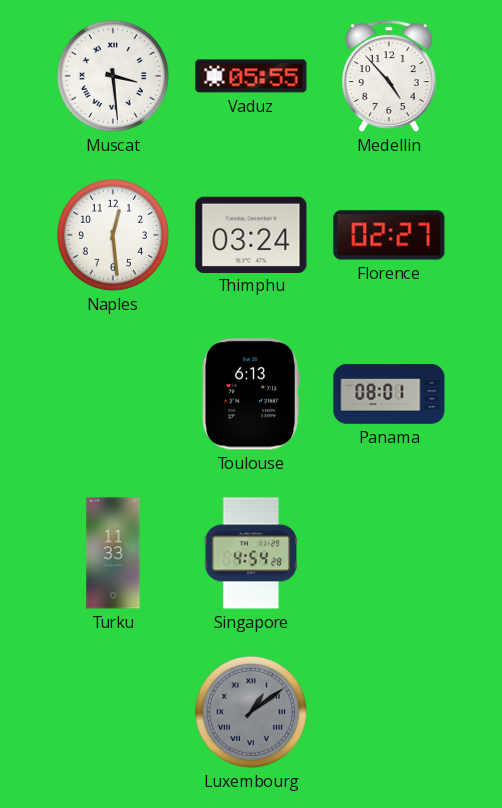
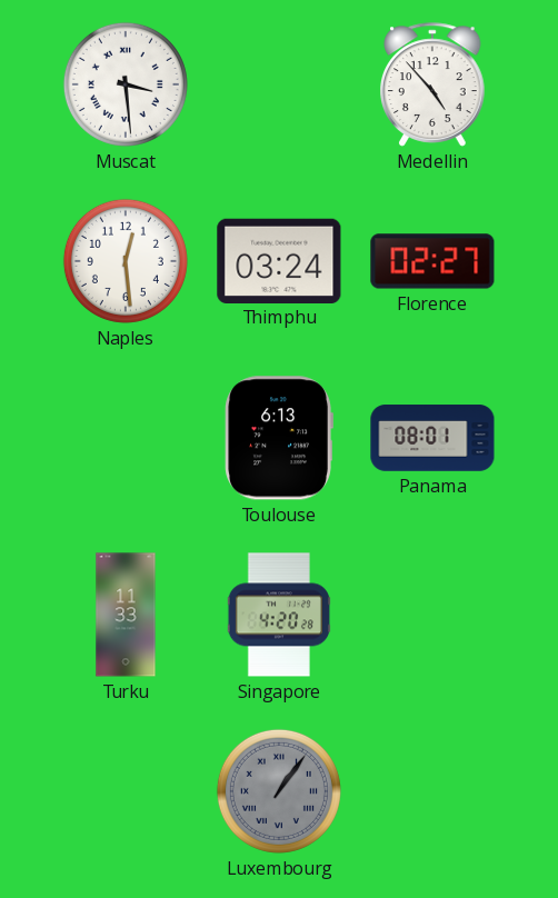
Vaduz: 05:55 -> none
Singapore: 4:54 -> 4:20
Luxembourg: 1:09 -> 1:06
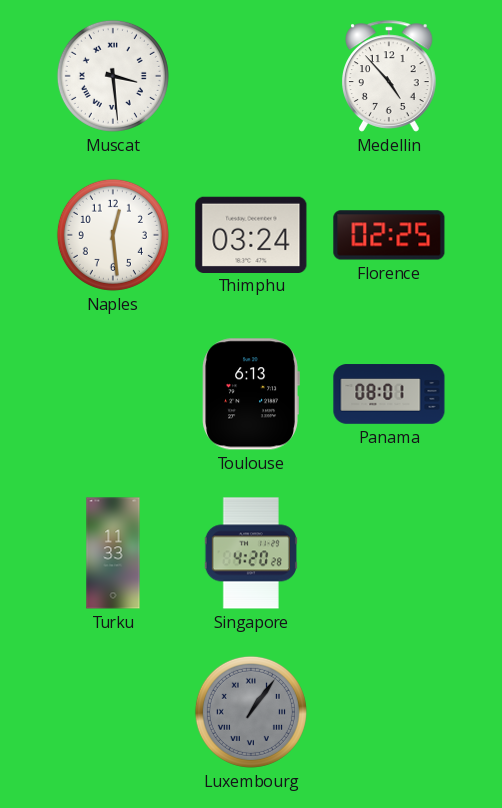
Florence: 02:27 -> 02:25
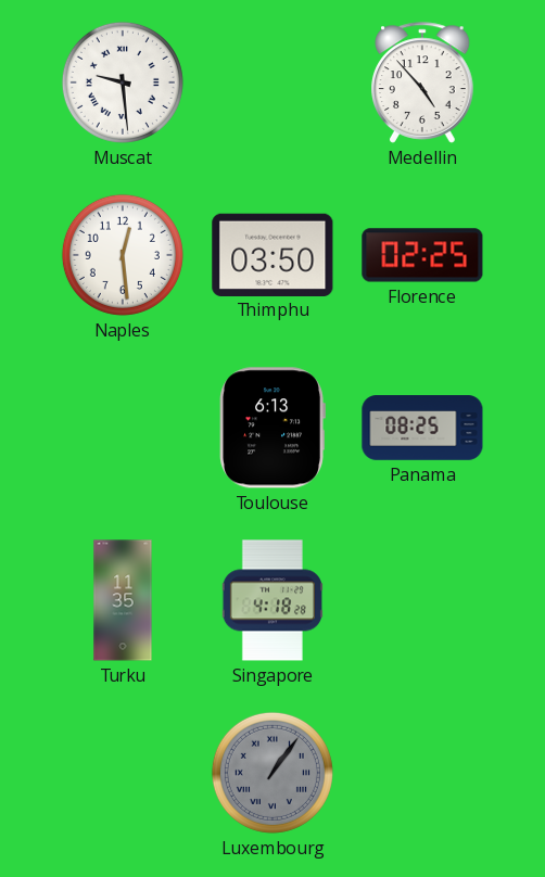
Muscat: 3:29 -> 9:29
Thimphu: 03:24 -> 03:50
Panama: 08:01 -> 08:25
Turku: 11:33 -> 11:35
Singapore: 4:20 -> 4:18
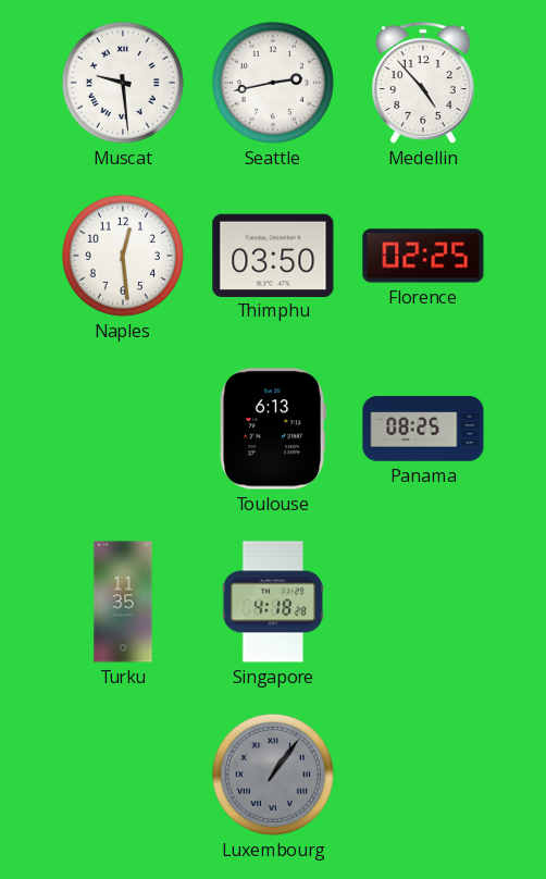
Seattle: none -> 2:43
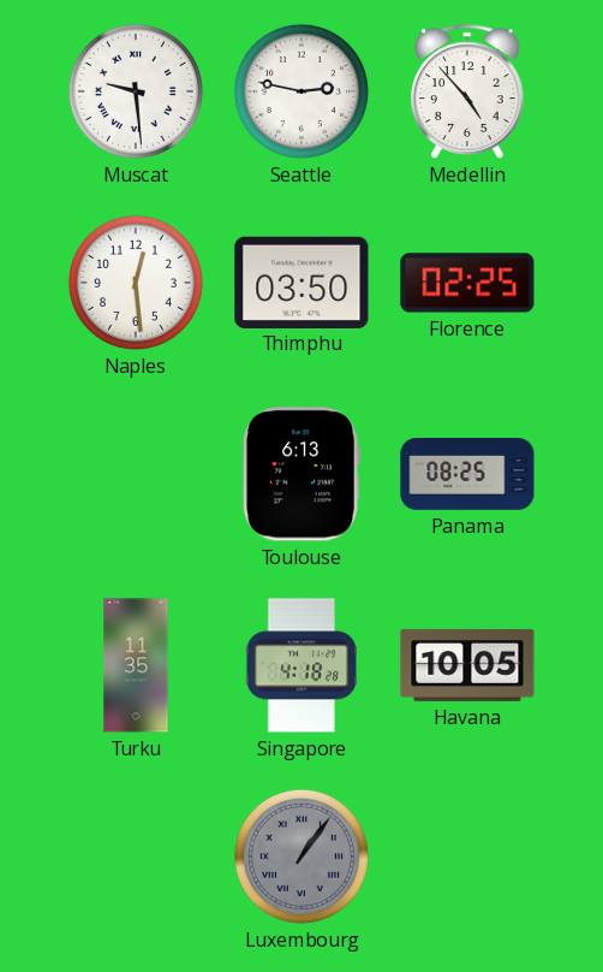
Seattle: 2:43 -> 2:47
Havana: none -> 10:05
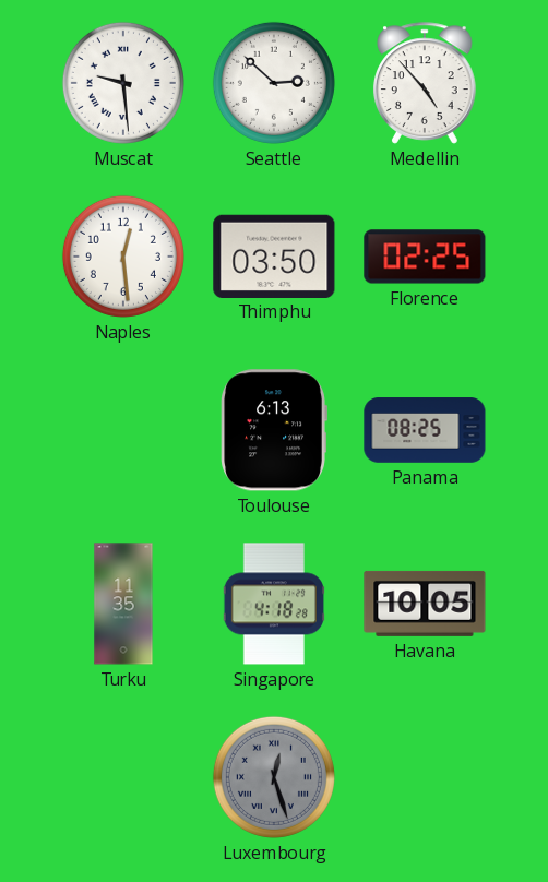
Seattle: 2:47 -> 2:52
Luxembourg: 1:06 -> 12:27
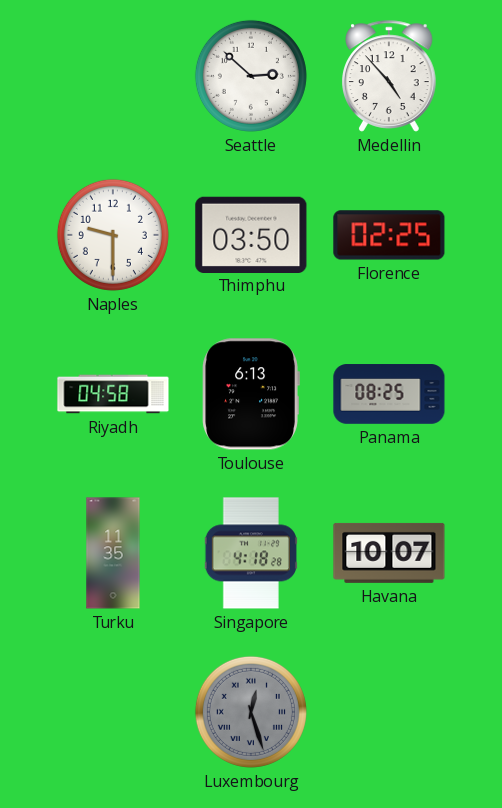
Muscat: 9:29 -> none
Naples: 12:29 -> 9:30
Riyadh: none -> 04:58
Havana: 10:05 -> 10:07
